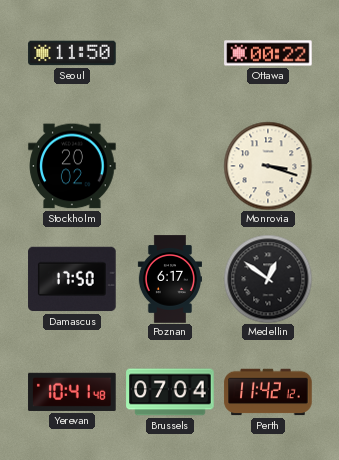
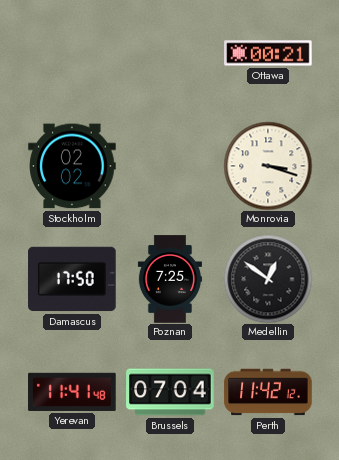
Seoul: 11:50 -> none
Ottawa: 00:22 -> 00:21
Stockholm: 20:02 -> 02:02
Poznan: 6:17 -> 7:25
Yerevan: 10:41 -> 11:41
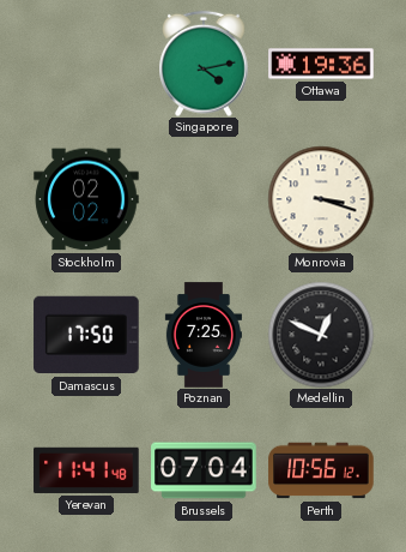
Singapore: none -> 4:13
Ottawa: 00:21 -> 19:36
Medellin: 12:51 -> 12:49
Perth: 11:42 -> 10:56
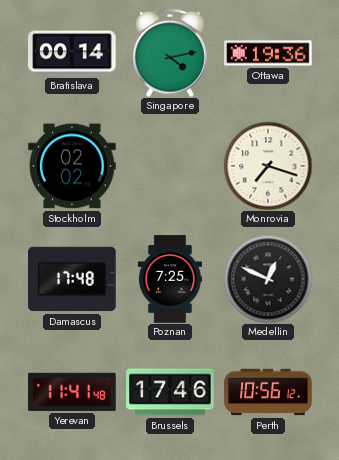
Bratislava: none -> 00:14
Monrovia: 3:18 -> 7:18
Damascus: 17:50 -> 17:48
Brussels: 07:04 -> 17:46
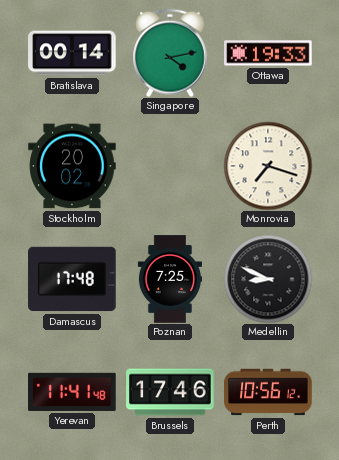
Ottawa: 19:36 -> 19:33
Stockholm: 02:02 -> 20:02
Medellin: 12:49 -> 8:49
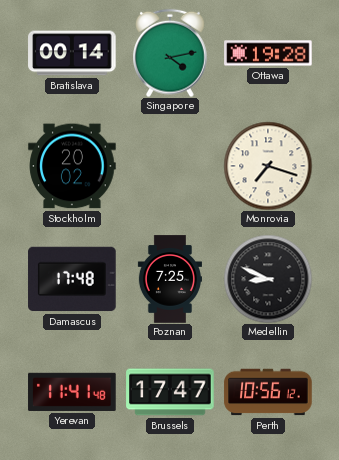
Ottawa: 19:33 -> 19:28
Brussels: 17:46 -> 17:47
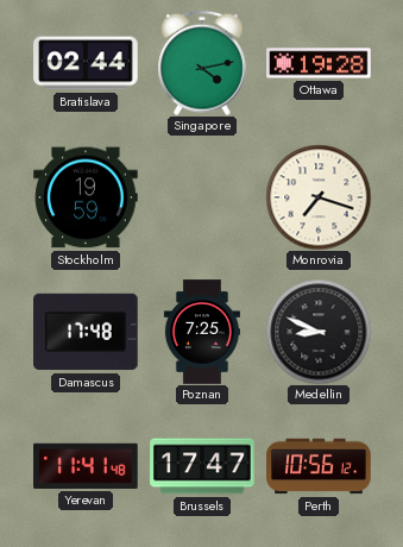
Bratislava: 00:14 -> 02:44
Stockholm: 20:02 -> 19:59
